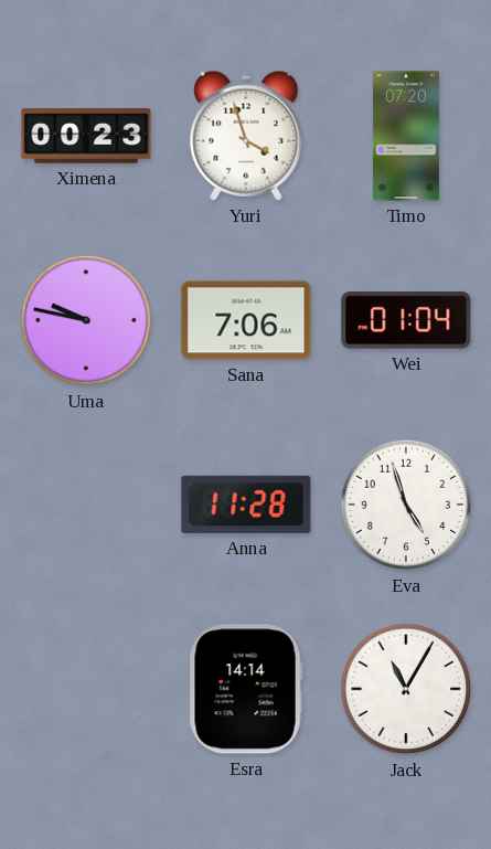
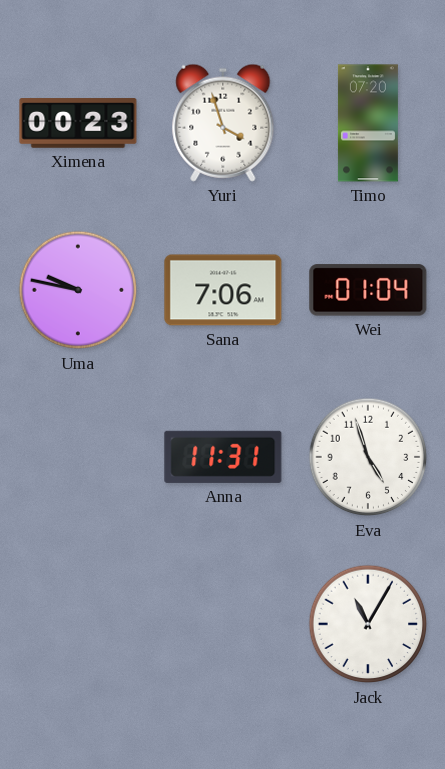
Anna: 11:28 -> 11:31
Esra: 14:14 -> none
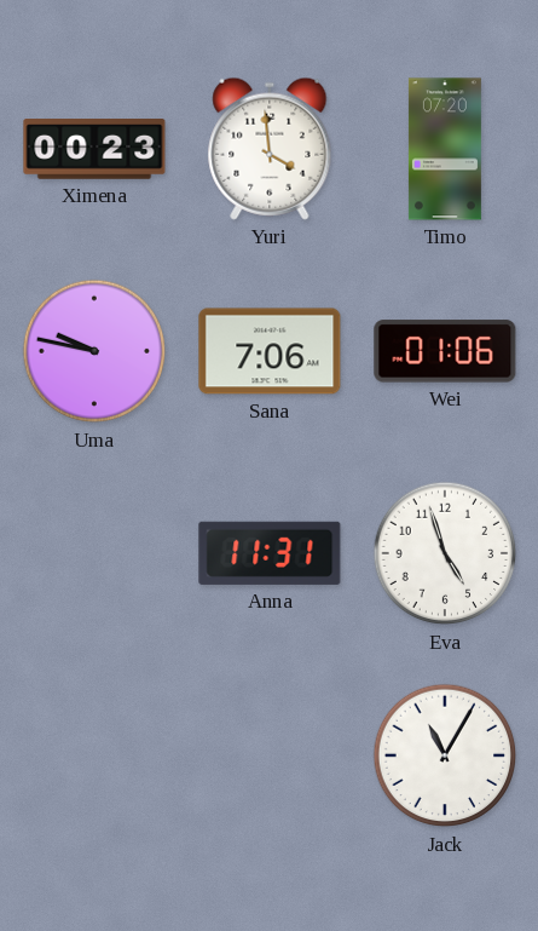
Yuri: 3:57 -> 3:59
Wei: 01:04 -> 01:06
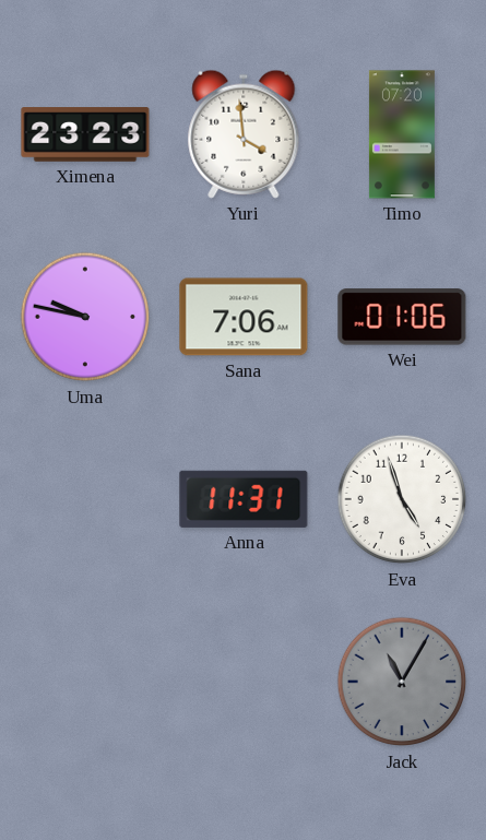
Ximena: 00:23 -> 23:23
Jack dial: white -> grey
